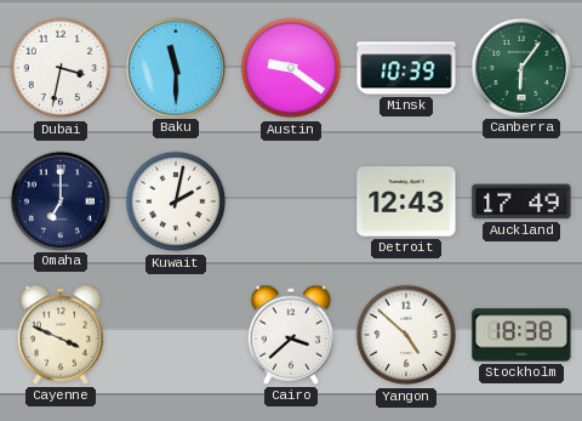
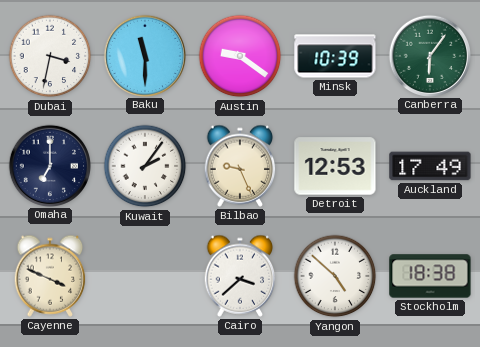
Kuwait: 2:02 -> 2:06
Bilbao: none -> 9:26
Detroit: 12:43 -> 12:53
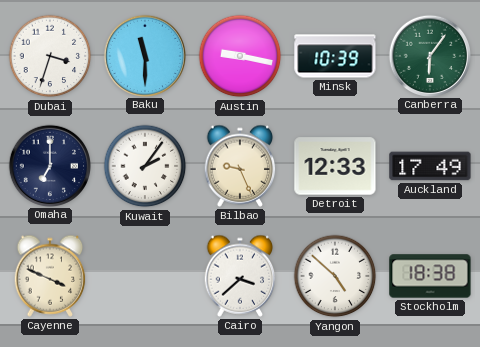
Dubai: 3:32 -> 3:33
Austin: 9:21 -> 9:17
Detroit: 12:53 -> 12:33
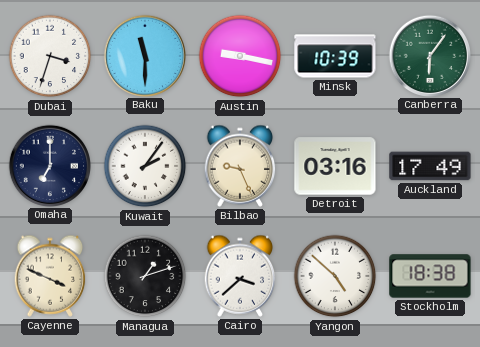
Detroit: 12:33 -> 03:16
Managua: none -> 1:12
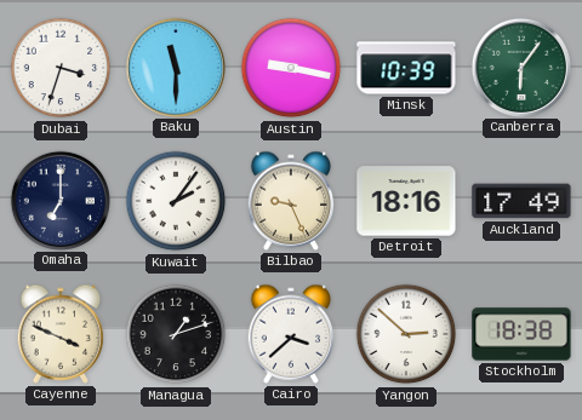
Detroit: 03:16 -> 18:16
Yangon: 4:52 -> 2:52
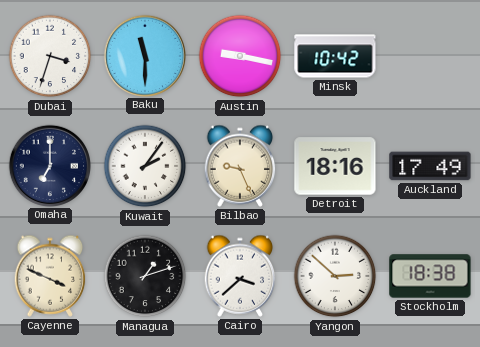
Minsk: 10:39 -> 10:42
Canberra: 6:06 -> none
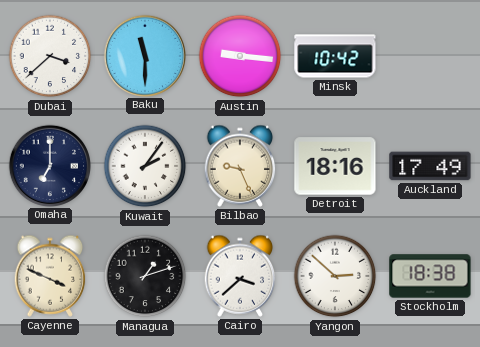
Dubai: 3:33 -> 3:38
Austin: 9:17 -> 9:16
